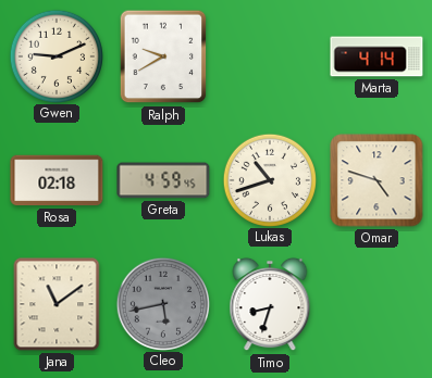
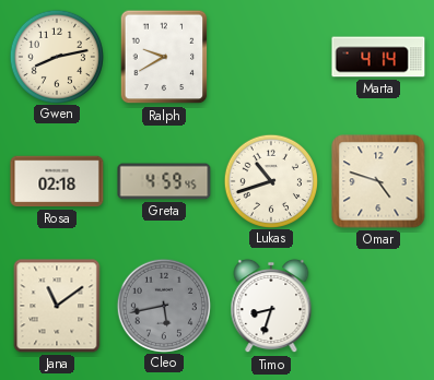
Gwen: 9:11 -> 8:13
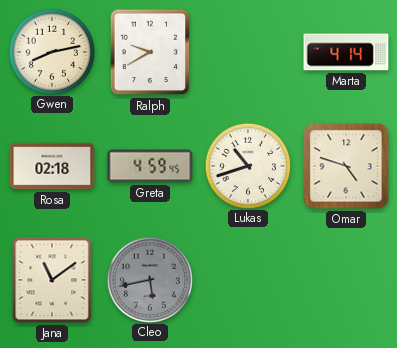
Timo: 8:33 -> none
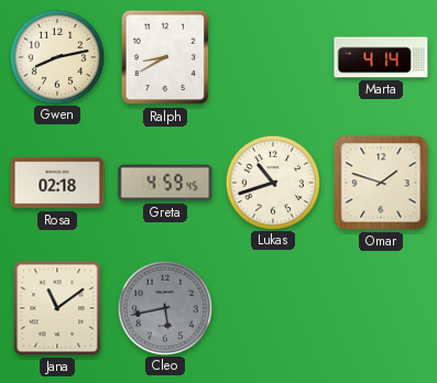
Ralph: 9:40 -> 8:40
Omar: 4:48 -> 1:48
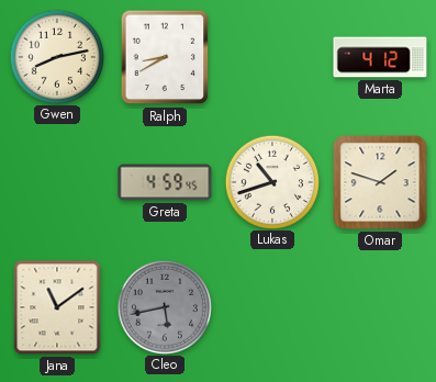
Marta: 4:14 -> 4:12
Rosa: 02:18 -> none
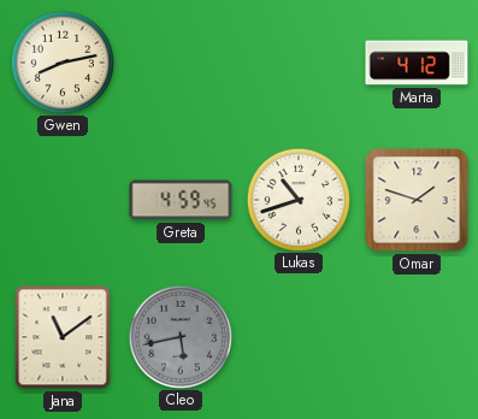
Ralph: 8:40 -> none
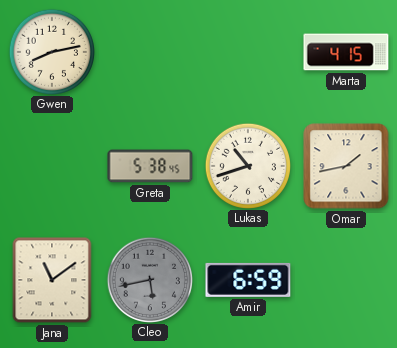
Marta: 4:12 -> 4:15
Greta: 4:59 -> 5:38
Omar: 1:48 -> 1:43
Amir: none -> 6:59
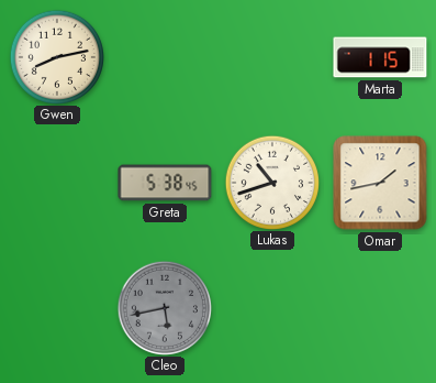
Marta: 4:15 -> 1:15
Jana: 11:09 -> none
Amir: 6:59 -> none
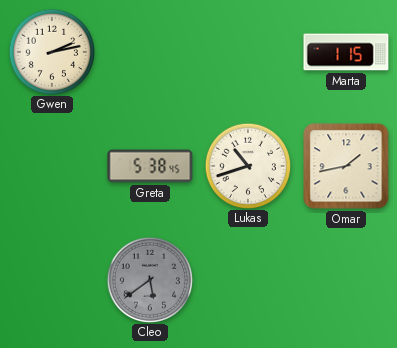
Gwen: 8:13 -> 2:13
Cleo: 5:43 -> 5:39
